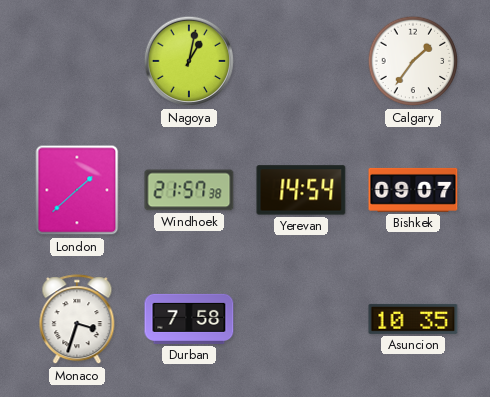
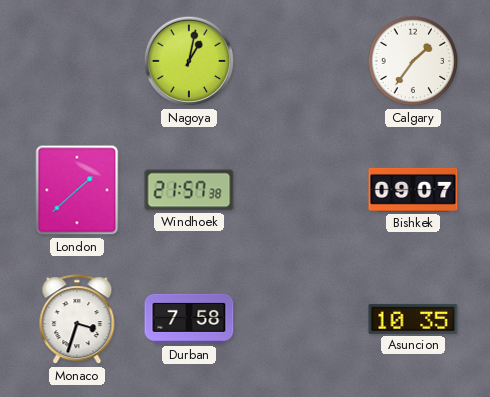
Yerevan: 14:54 -> none
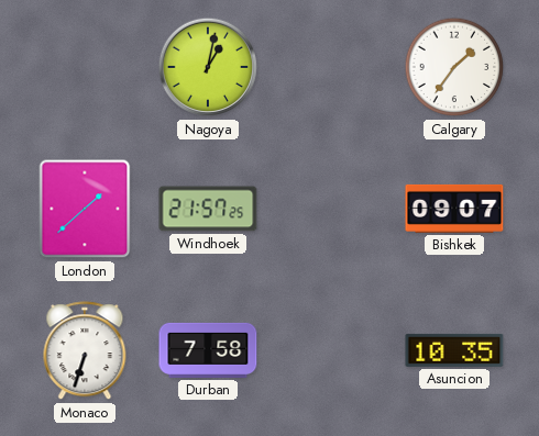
Windhoek: 21:57:38 -> 21:57:25
Monaco: 3:33 -> 6:33
